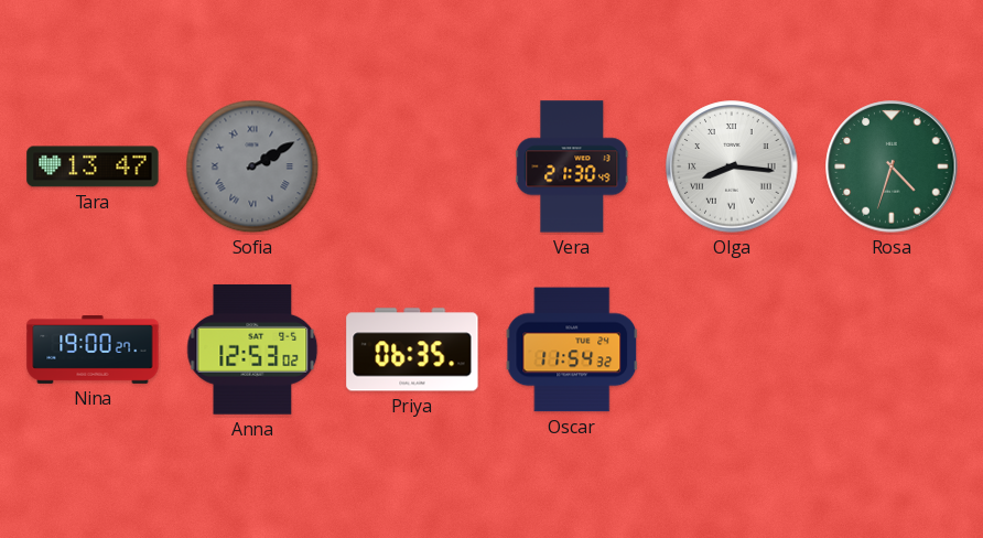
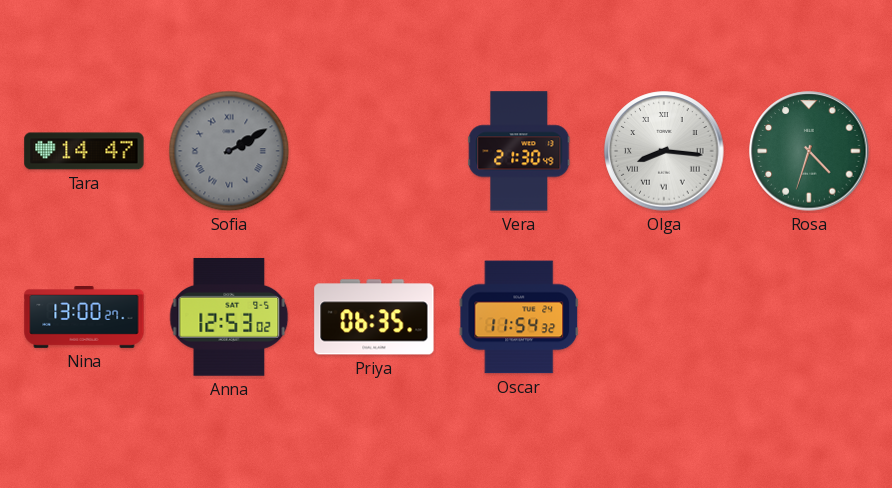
Tara: 13:47 -> 14:47
Nina: 19:00 -> 13:00
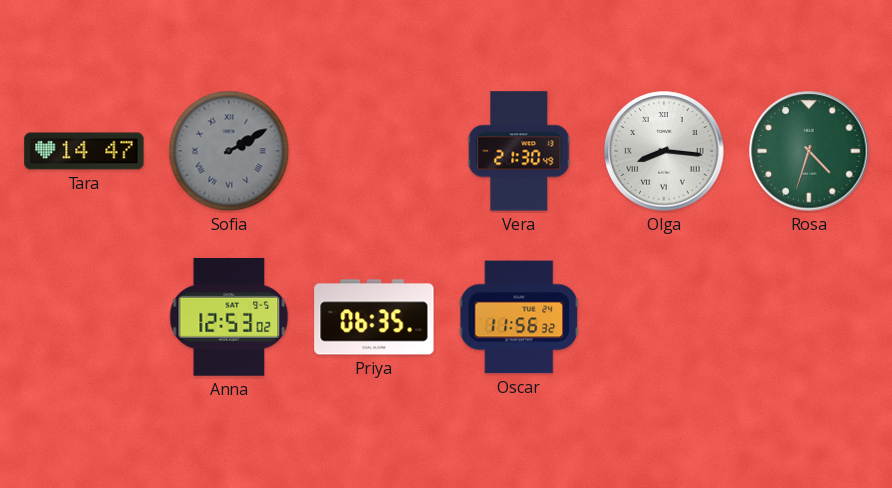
Nina: 13:00 -> none
Oscar: 11:54 -> 11:56
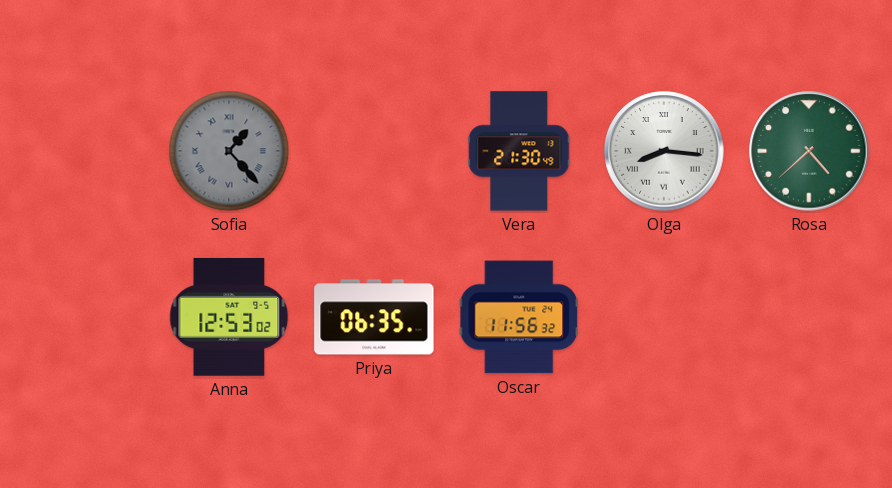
Tara: 14:47 -> none
Sofia: 2:10 -> 1:23
Rosa: 4:33 -> 4:38
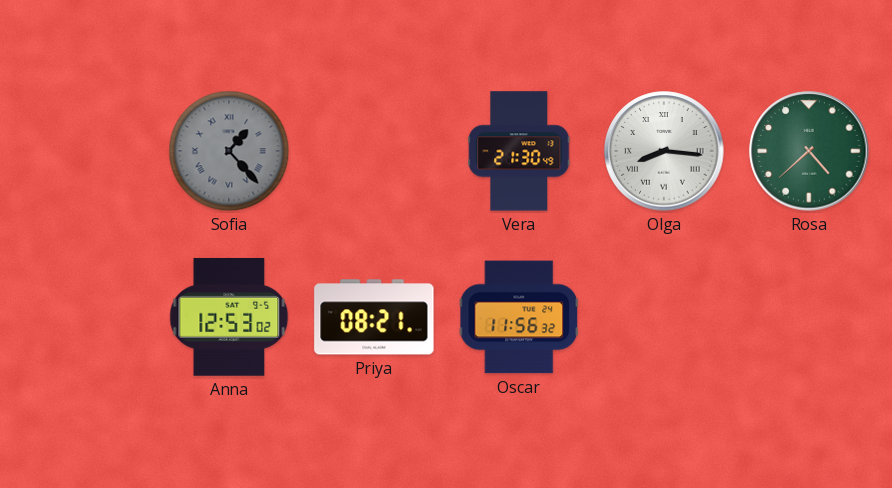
Priya: 06:35 -> 08:21
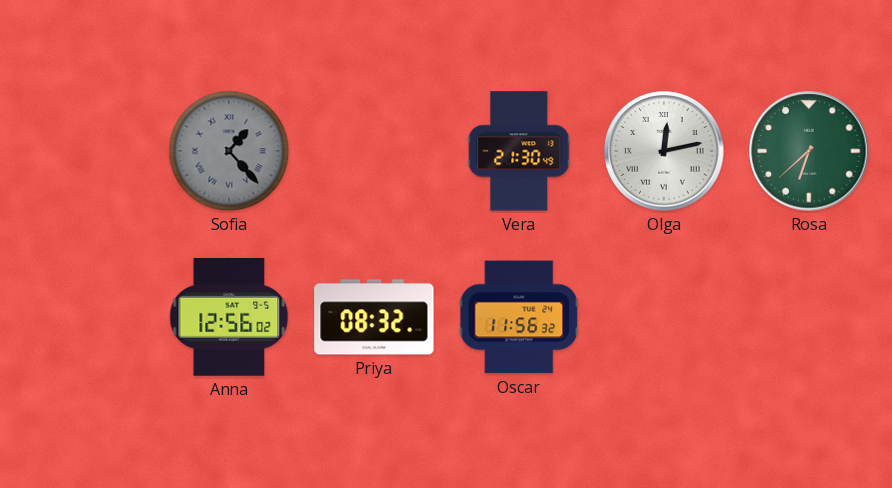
Olga: 8:16 -> 12:13
Rosa: 4:38 -> 6:38
Anna: 12:53 -> 12:56
Priya: 08:21 -> 08:32
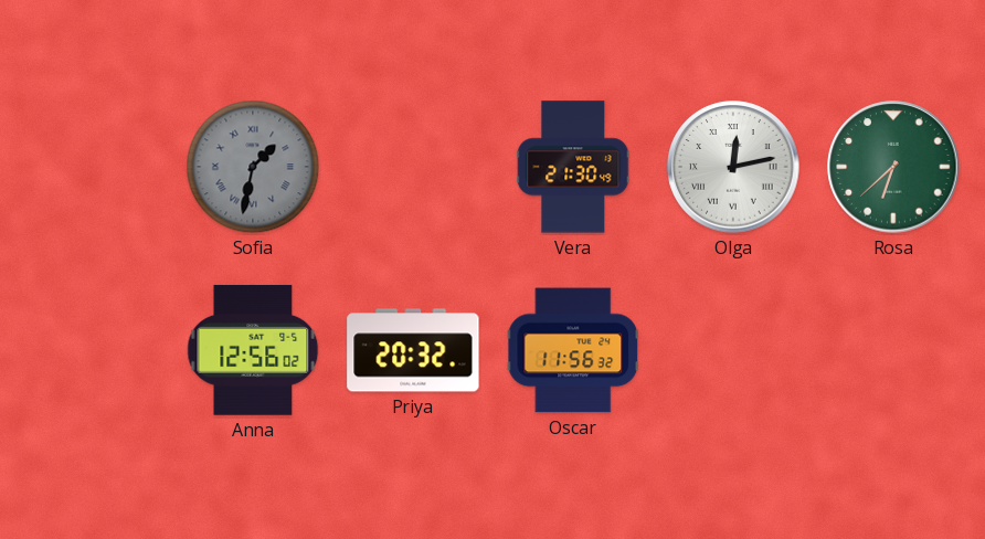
Sofia: 1:23 -> 1:32
Priya: 08:32 -> 20:32
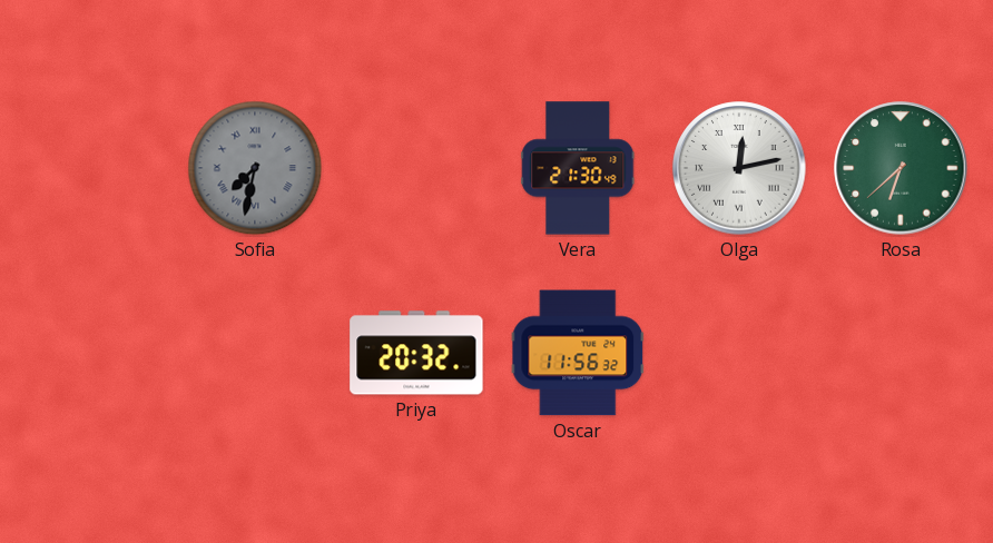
Sofia: 1:32 -> 7:32
Anna: 12:56 -> none
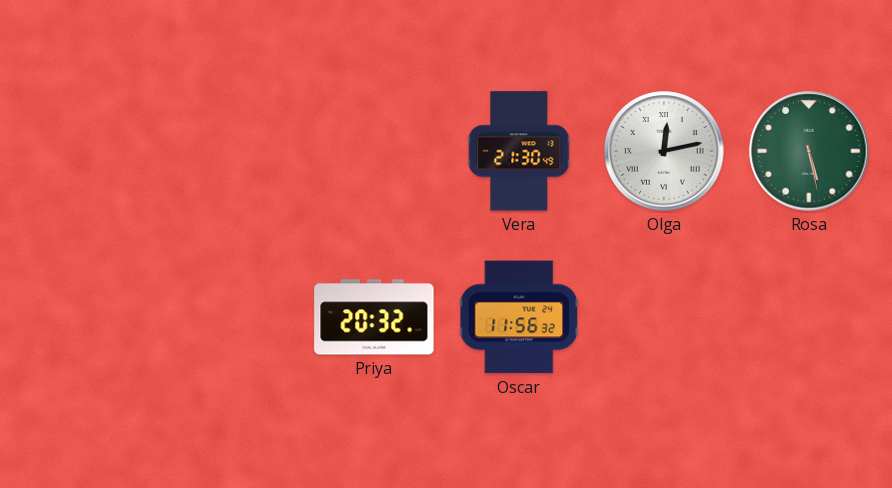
Sofia: 7:32 -> none
Rosa: 6:38 -> 5:28
